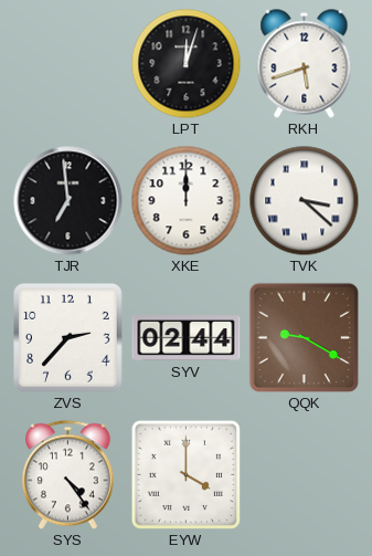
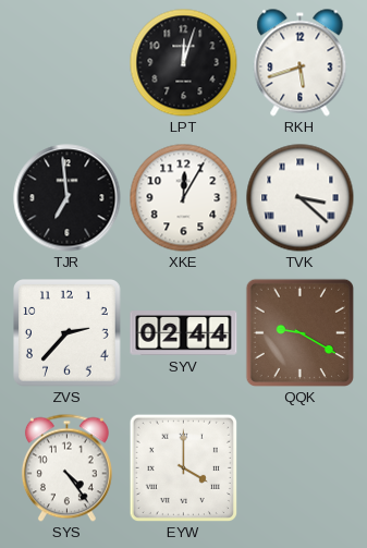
XKE: 12:00 -> 12:05
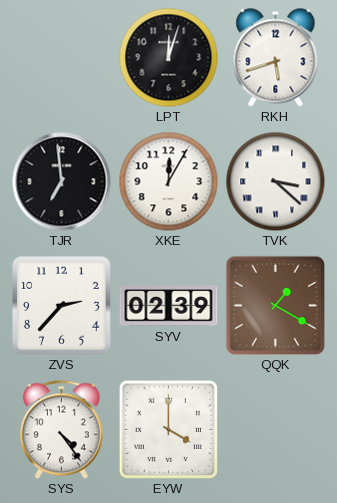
SYV: 02:44 -> 02:39
QQK: 9:20 -> 1:20
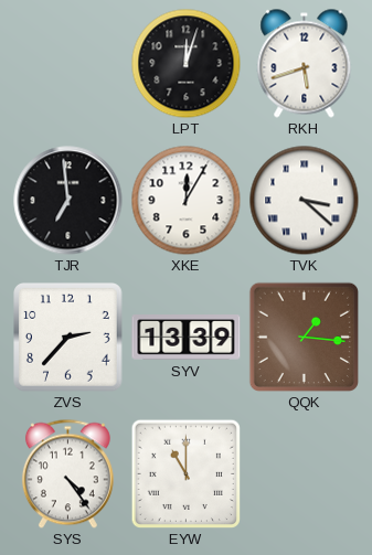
SYV: 02:39 -> 13:39
QQK: 1:20 -> 1:16
EYW: 4:00 -> 11:00
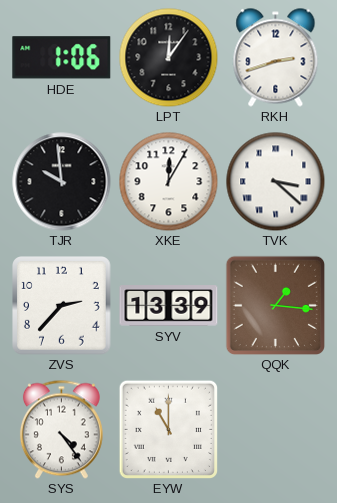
HDE: none -> 1:06
LPT: 12:03 -> 12:06
RKH: 5:42 -> 2:42
TJR: 6:59 -> 9:59
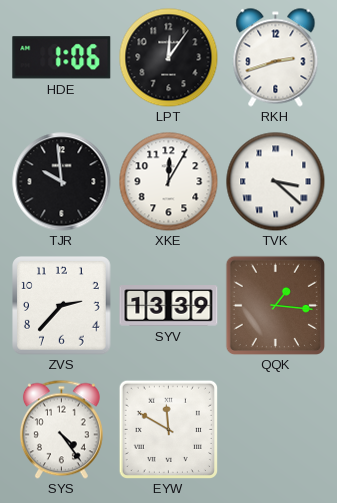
EYW: 11:00 -> 11:50
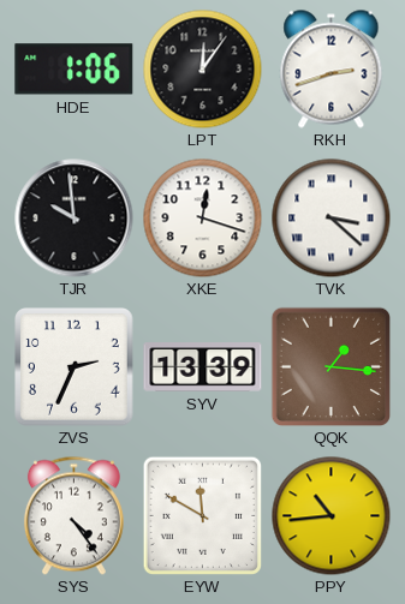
XKE: 12:05 -> 12:18
ZVS: 2:37 -> 2:34
PPY: none -> 10:44
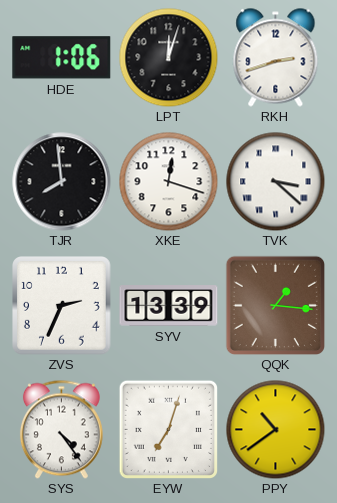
LPT: 12:06 -> 12:03
TJR: 9:59 -> 7:59
EYW: 11:50 -> 7:03
PPY: 10:44 -> 10:39
